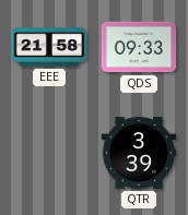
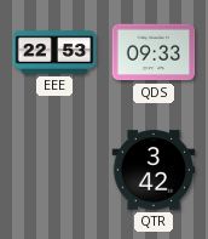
EEE: 21:58 -> 22:53
QTR: 3:39 -> 3:42
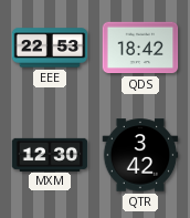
QDS: 09:33 -> 18:42
MXM: none -> 12:30
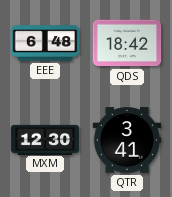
EEE: 22:53 -> 6:48
QTR: 3:42 -> 3:41
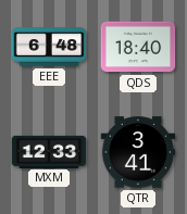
QDS: 18:42 -> 18:40
MXM: 12:30 -> 12:33
